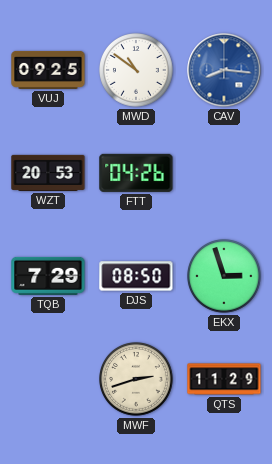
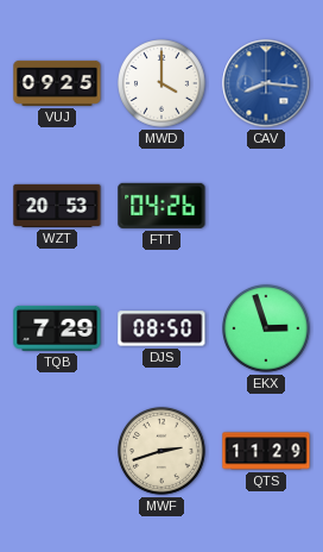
MWD: 10:51 -> 4:00
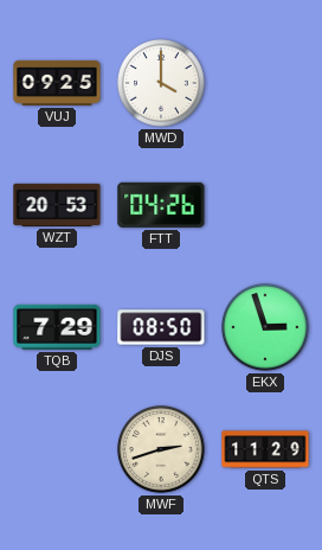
CAV: 8:16 -> none
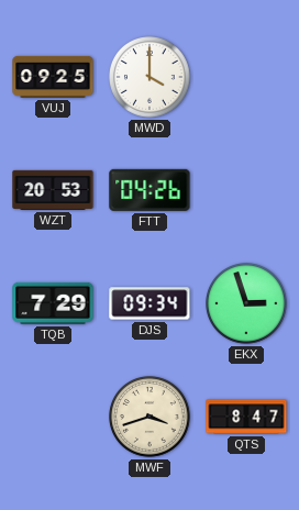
DJS: 08:50 -> 09:34
MWF: 2:42 -> 3:42
QTS: 11:29 -> 8:47
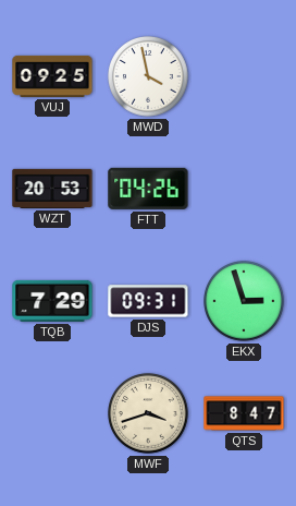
MWD: 4:00 -> 3:58
DJS: 09:34 -> 09:31
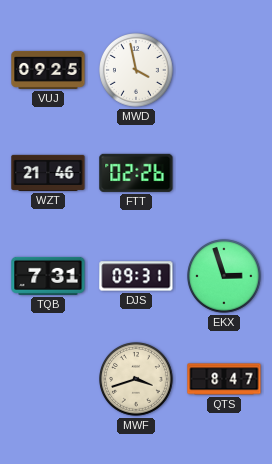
WZT: 20:53 -> 21:46
FTT: 04:26 -> 02:26
TQB: 7:29 -> 7:31
